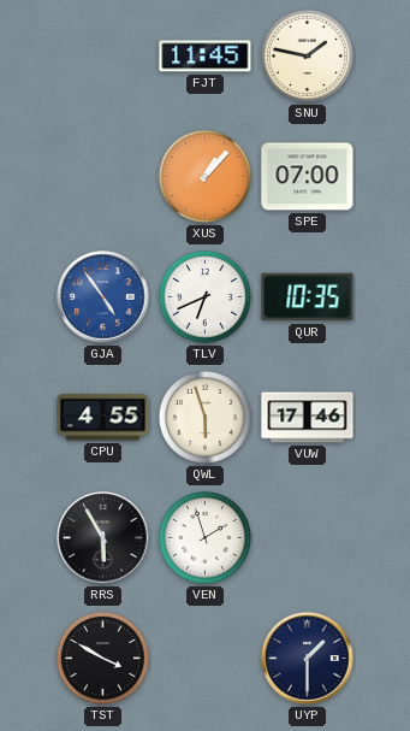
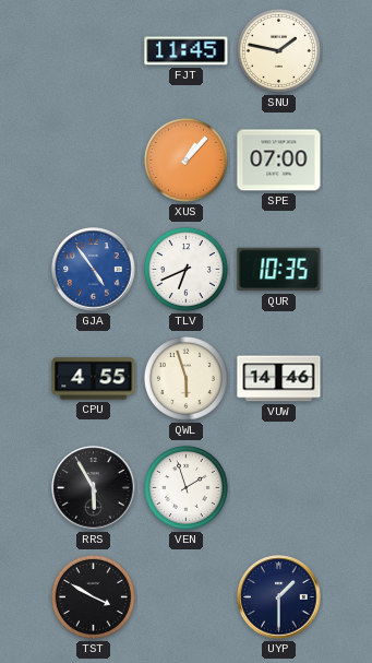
VUW: 17:46 -> 14:46
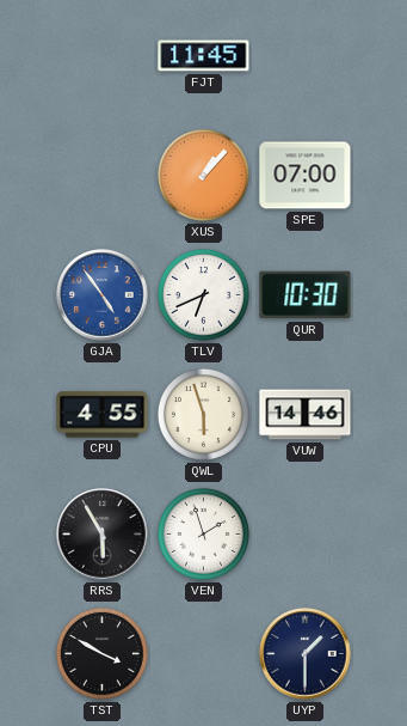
SNU: 1:47 -> none
QUR: 10:35 -> 10:30
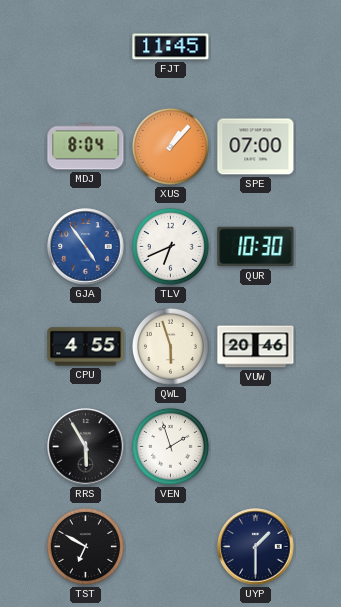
MDJ: none -> 8:04
VUW: 14:46 -> 20:46
TST: 3:50 -> 6:50
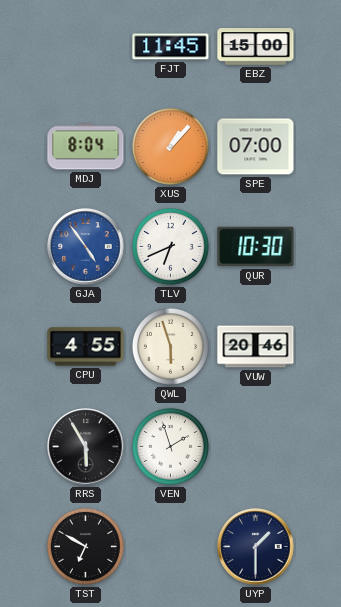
EBZ: none -> 15:00
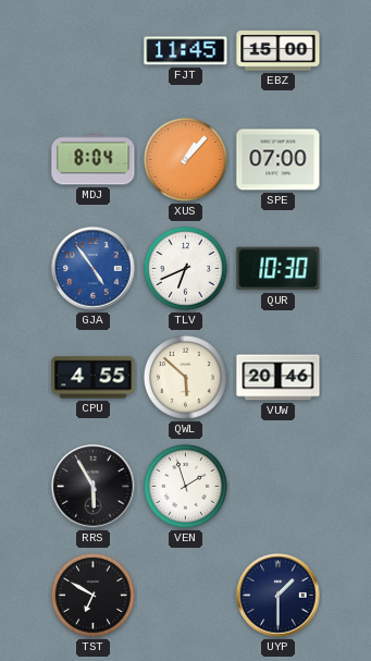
QWL: 5:57 -> 5:52
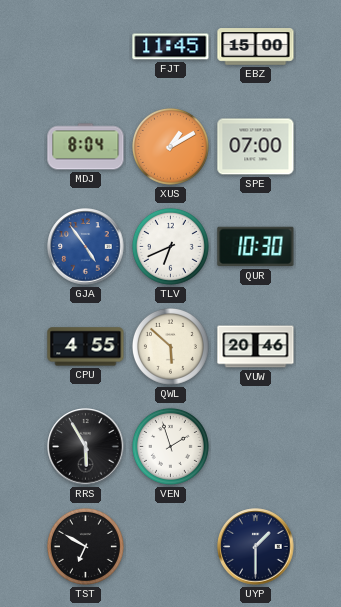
XUS: 1:07 -> 1:10
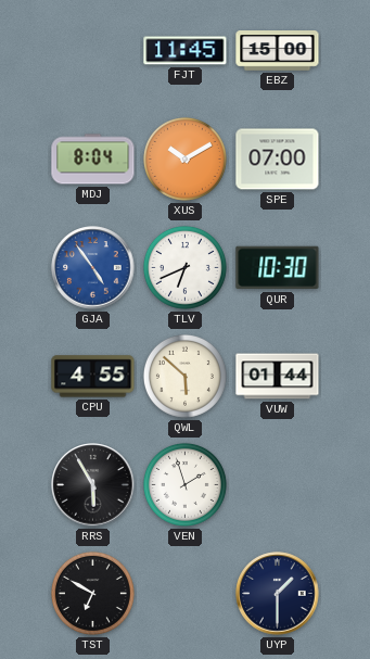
XUS: 1:10 -> 10:10
VUW: 20:46 -> 01:44
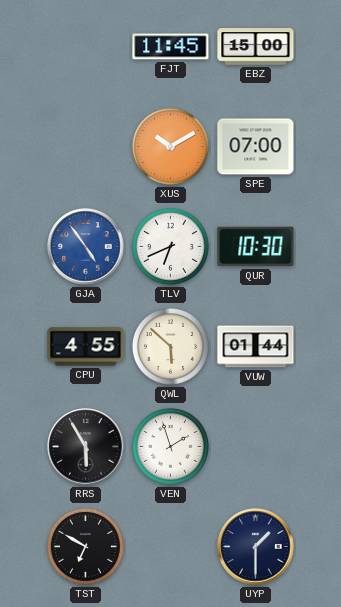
MDJ: 8:04 -> none
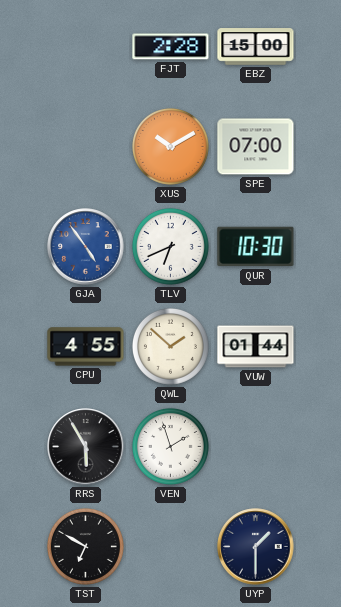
FJT: 11:45 -> 2:28
QWL: 5:52 -> 1:52
